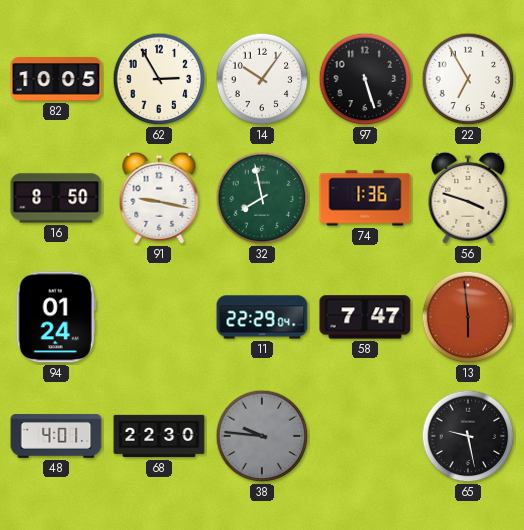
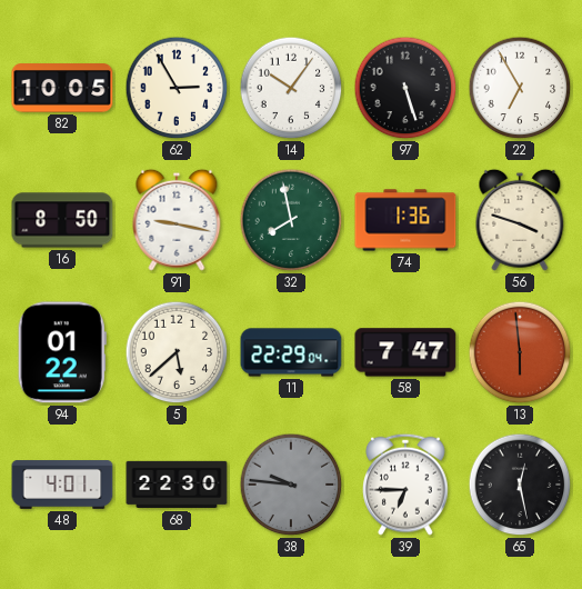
94: 01:24 -> 01:22
5: none -> 5:38
39: none -> 6:45
65: 9:28 -> 12:28
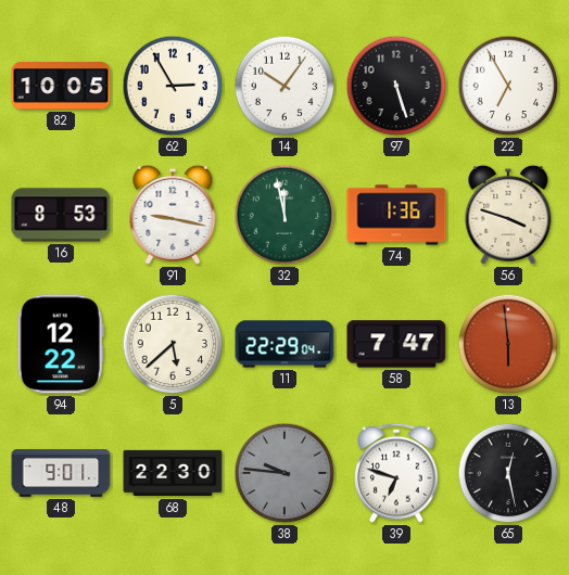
16: 8:50 -> 8:53
32: 7:58 -> 11:58
94: 01:22 -> 12:22
48: 4:01 -> 9:01
39: 6:45 -> 6:48
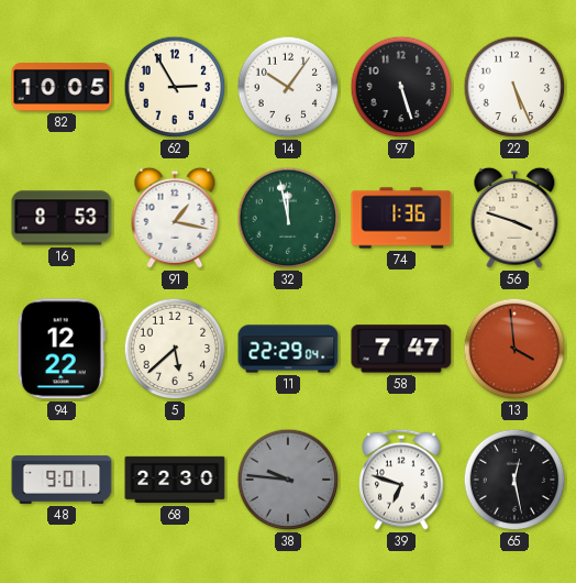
22: 6:55 -> 5:26
91: 9:17 -> 1:17
13: 5:59 -> 3:59
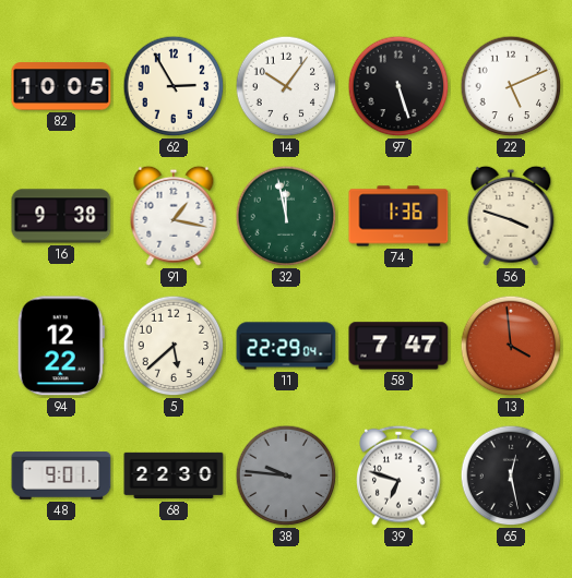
22: 5:26 -> 5:11
16: 8:53 -> 9:38
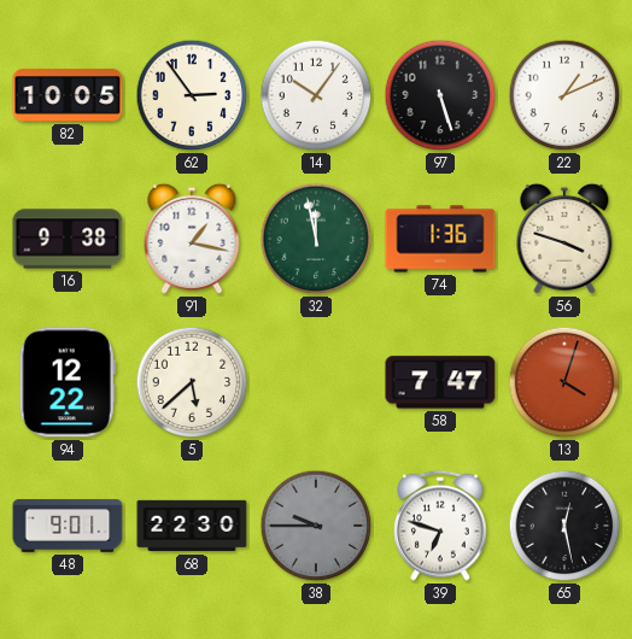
62: 2:55 -> 2:54
22: 5:11 -> 1:11
11: 22:29 -> none
13: 3:59 -> 4:03
38: 9:46 -> 9:45
